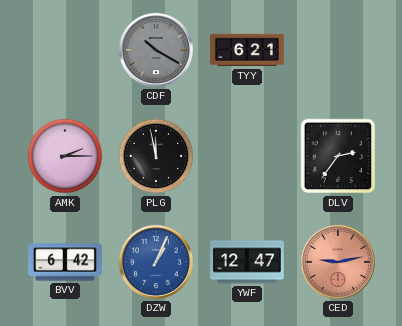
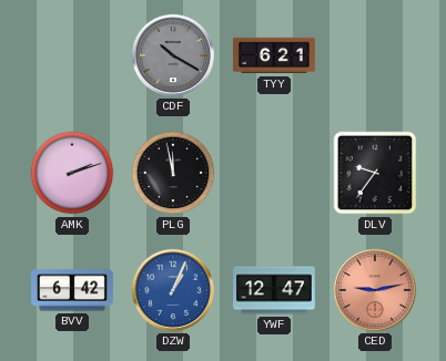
AMK: 2:15 -> 2:12
DLV: 2:36 -> 9:36
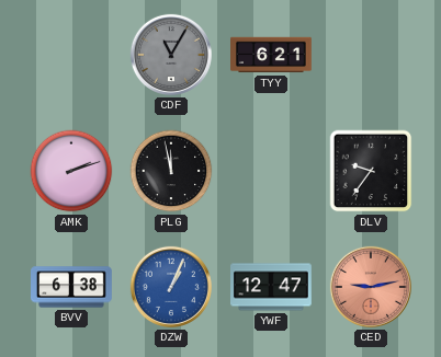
CDF: 10:20 -> 11:05
BVV: 6:42 -> 6:38
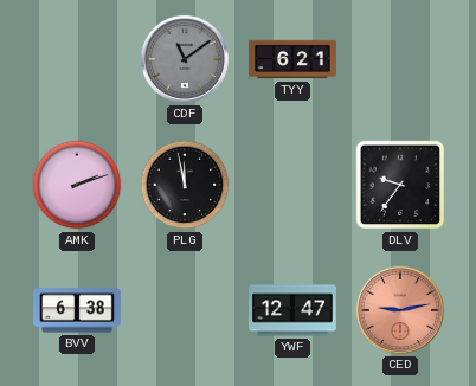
CDF: 11:05 -> 11:09
DZW: 1:04 -> none
